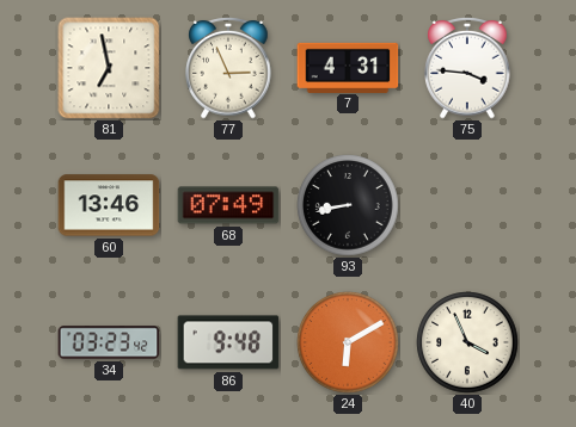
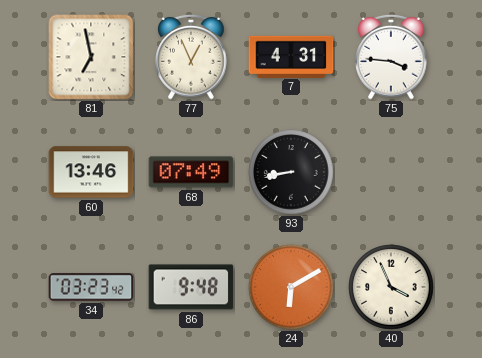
77: 2:56 -> 12:56
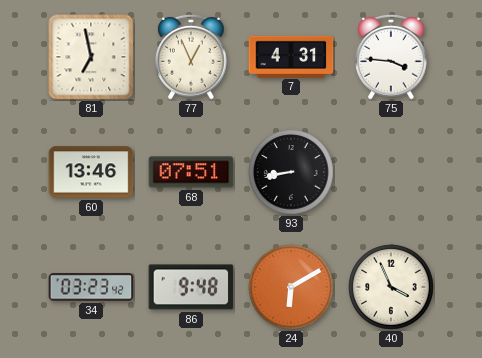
68: 07:49 -> 07:51
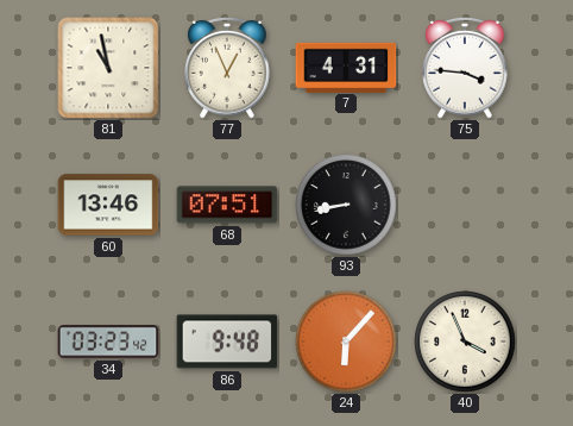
81: 6:58 -> 10:58
24: 6:10 -> 6:07
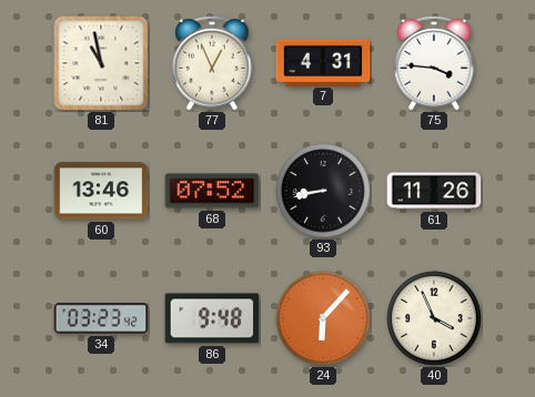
68: 07:51 -> 07:52
61: none -> 11:26
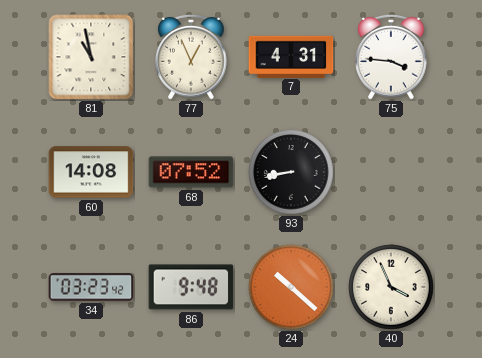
60: 13:46 -> 14:08
61: 11:26 -> none
24: 6:07 -> 10:22
